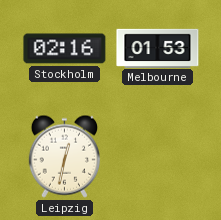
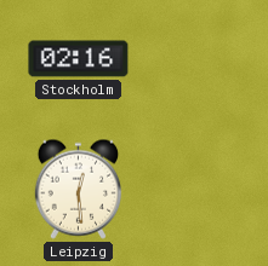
Melbourne: 01:53 -> none
Leipzig: 12:32 -> 12:29
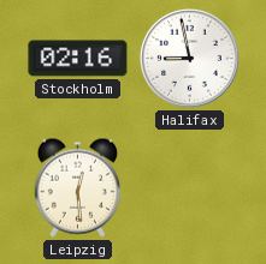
Halifax: none -> 8:58
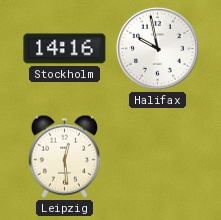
Stockholm: 02:16 -> 14:16
Halifax: 8:58 -> 9:58
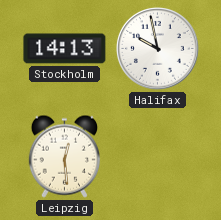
Stockholm: 14:16 -> 14:13
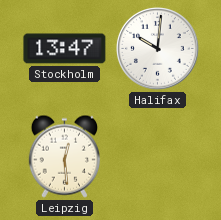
Stockholm: 14:13 -> 13:47
Halifax: 9:58 -> 10:01
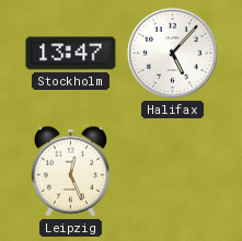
Halifax: 10:01 -> 5:07
Leipzig: 12:29 -> 12:26
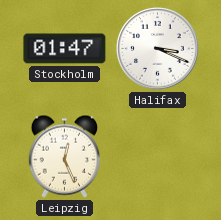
Stockholm: 13:47 -> 01:47
Halifax: 5:07 -> 3:19
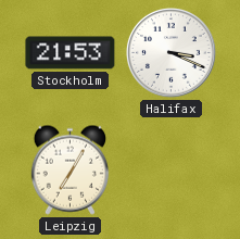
Stockholm: 01:47 -> 21:53
Leipzig: 12:26 -> 7:05
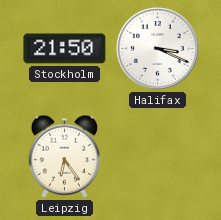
Stockholm: 21:53 -> 21:50
Leipzig: 7:05 -> 6:24
